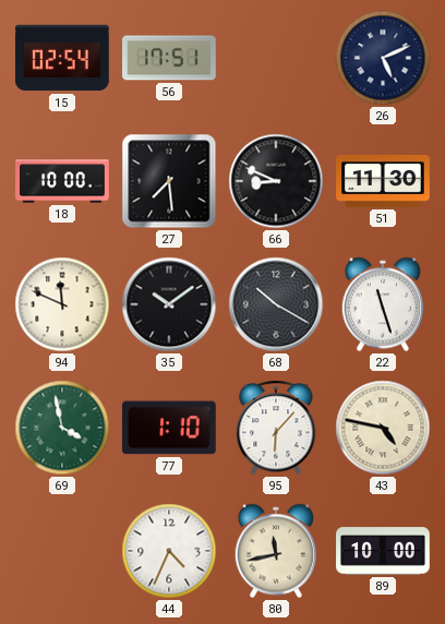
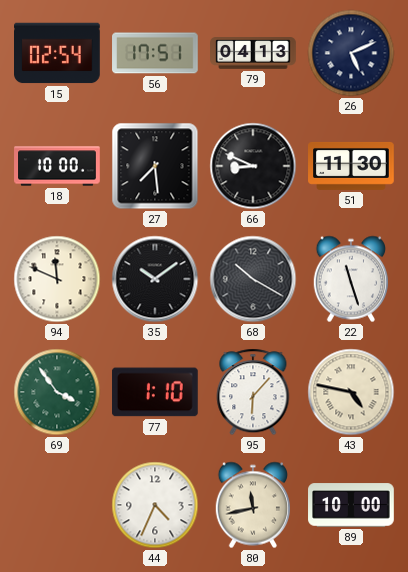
79: none -> 04:13
69: 3:58 -> 3:54
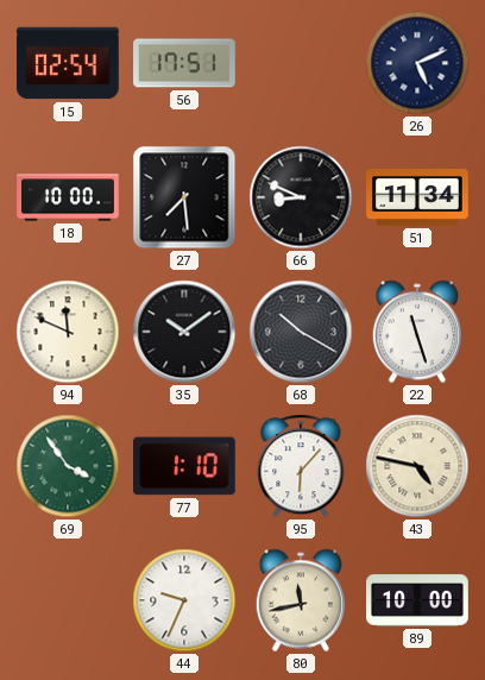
79: 04:13 -> none
51: 11:30 -> 11:34
44: 4:34 -> 9:34
